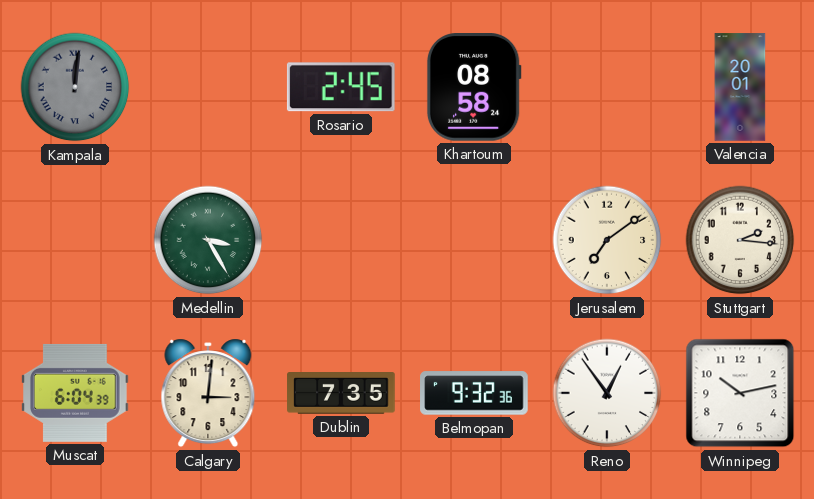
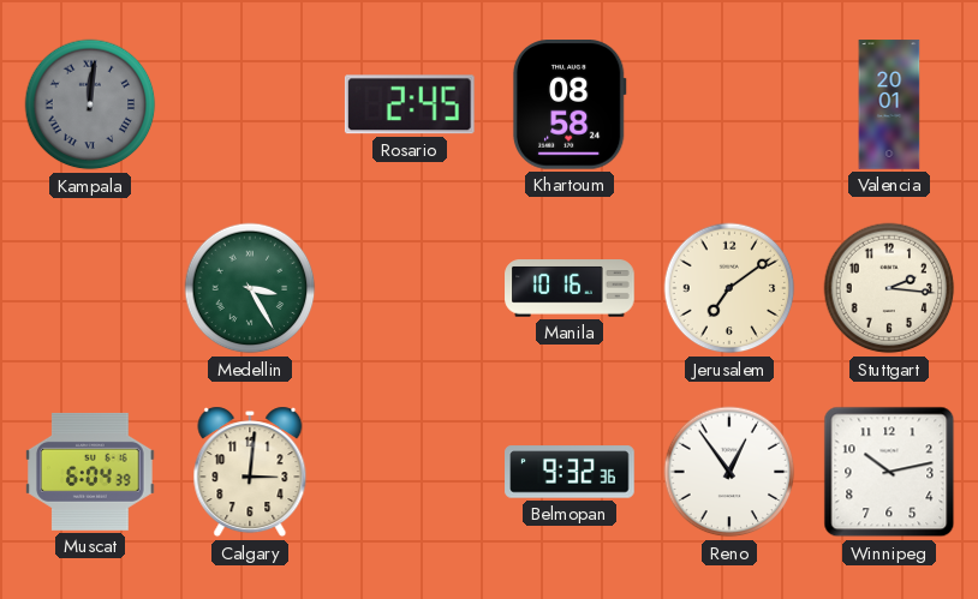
Manila: none -> 10:16
Dublin: 7:35 -> none
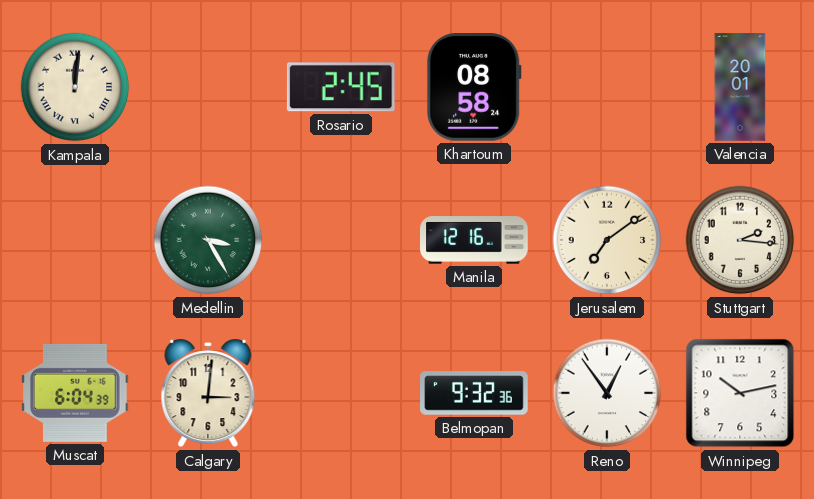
Kampala dial: grey -> cream
Manila: 10:16 -> 12:16
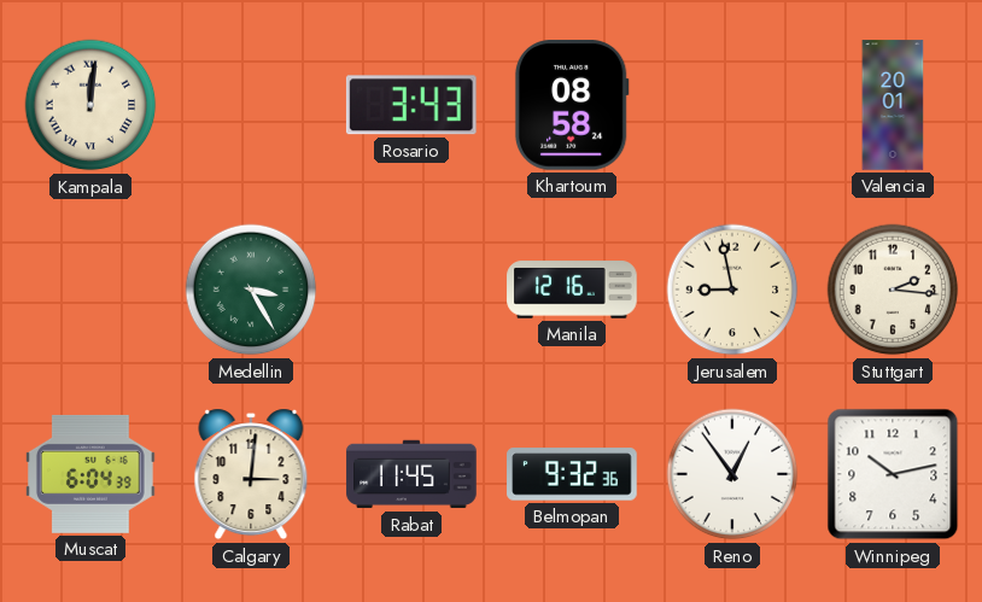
Rosario: 2:45 -> 3:43
Jerusalem: 7:09 -> 8:58
Rabat: none -> 11:45
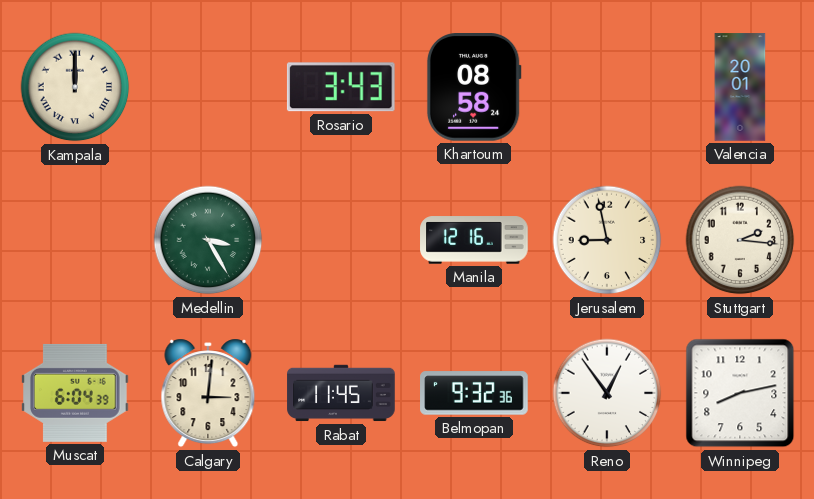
Kampala: 12:01 -> 12:00
Winnipeg: 10:13 -> 8:13
